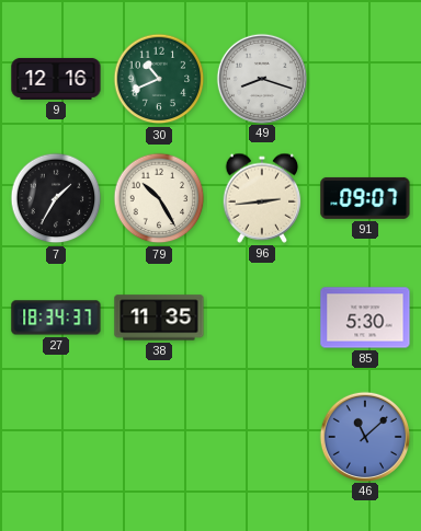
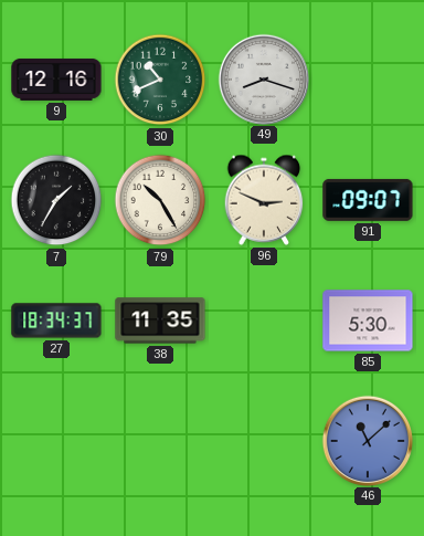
96: 2:44 -> 2:49
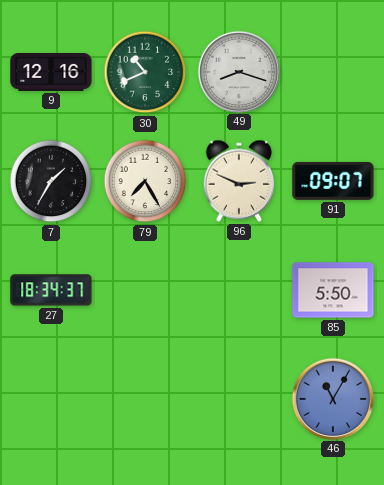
79: 10:25 -> 7:25
38: 11:35 -> none
85: 5:30 -> 5:50
46: 11:08 -> 11:05
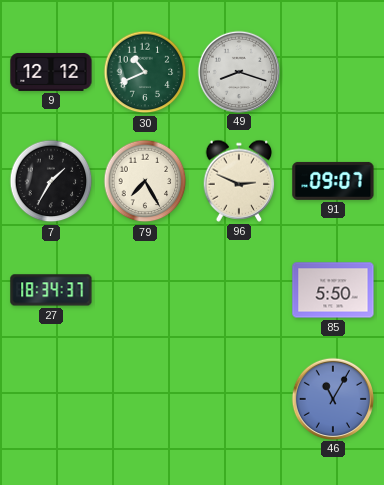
9: 12:16 -> 12:12
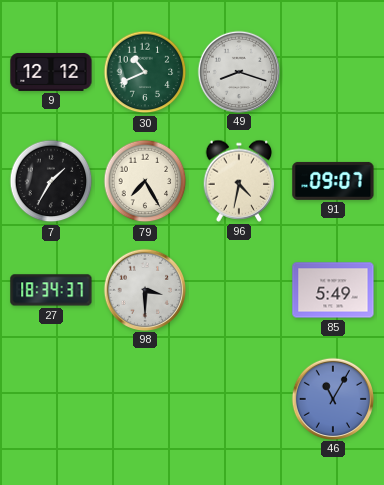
96: 2:49 -> 4:32
98: none -> 3:30
85: 5:50 -> 5:49
